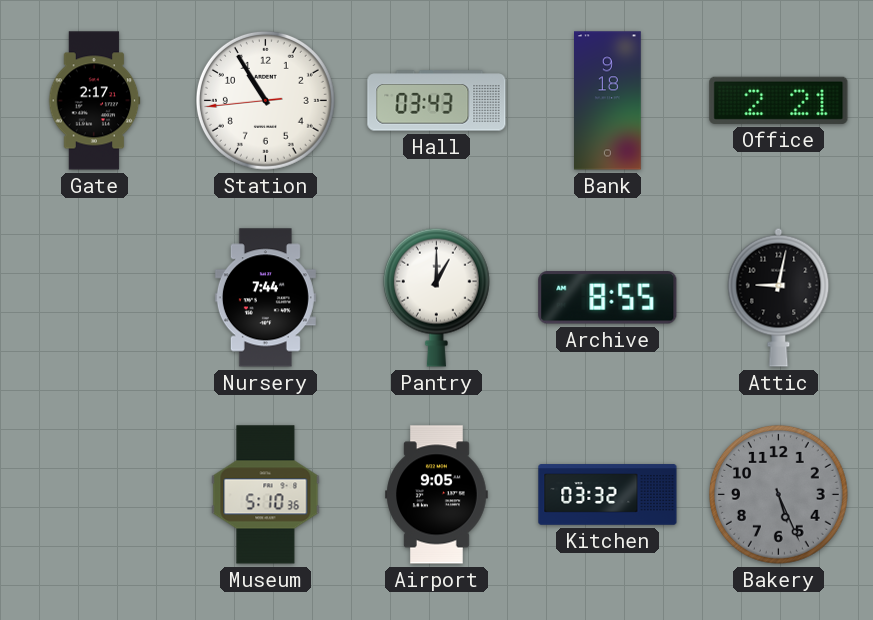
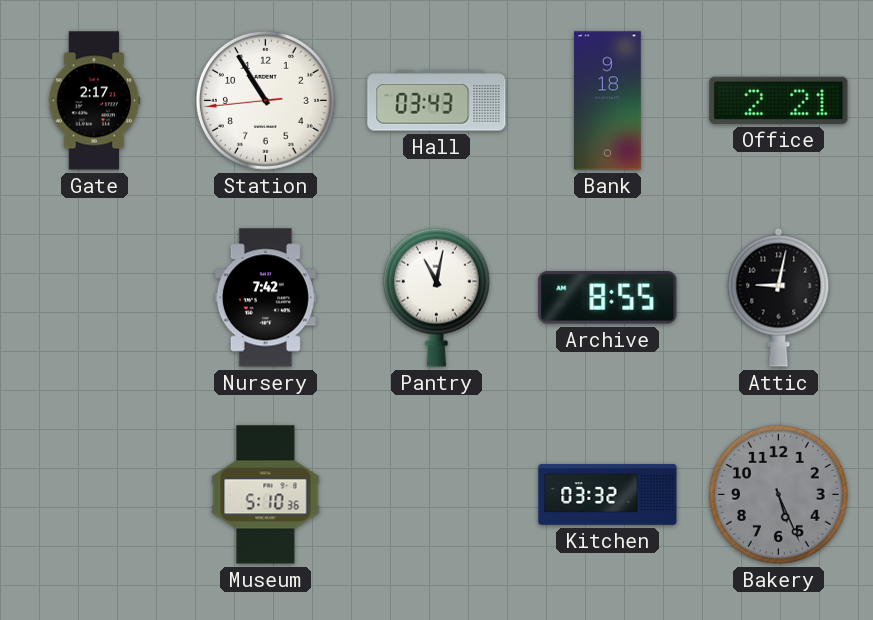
Nursery: 7:44 -> 7:42
Pantry: 1:00 -> 11:02
Airport: 9:05 -> none
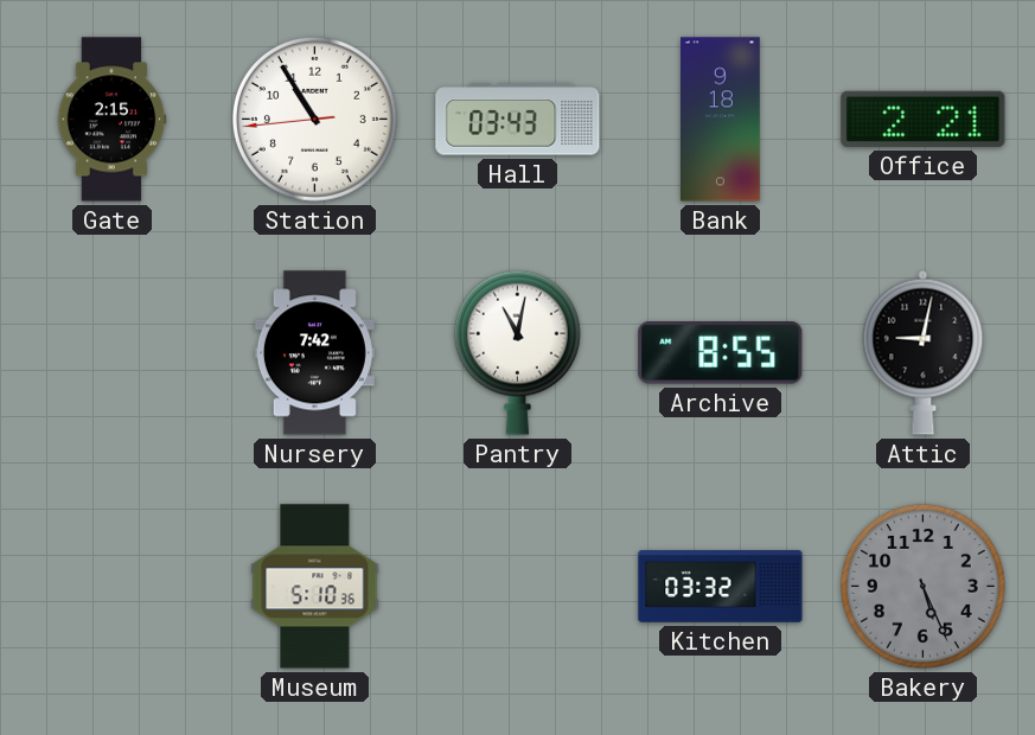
Gate: 2:17 -> 2:15
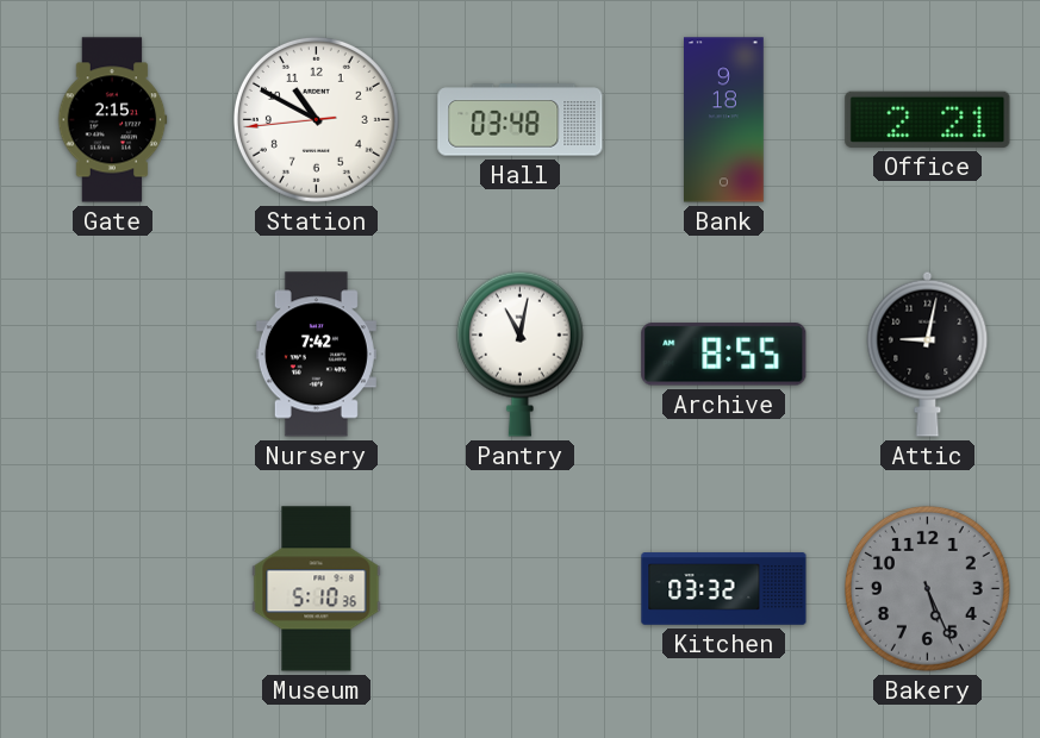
Station: 10:54 -> 10:49
Hall: 03:43 -> 03:48
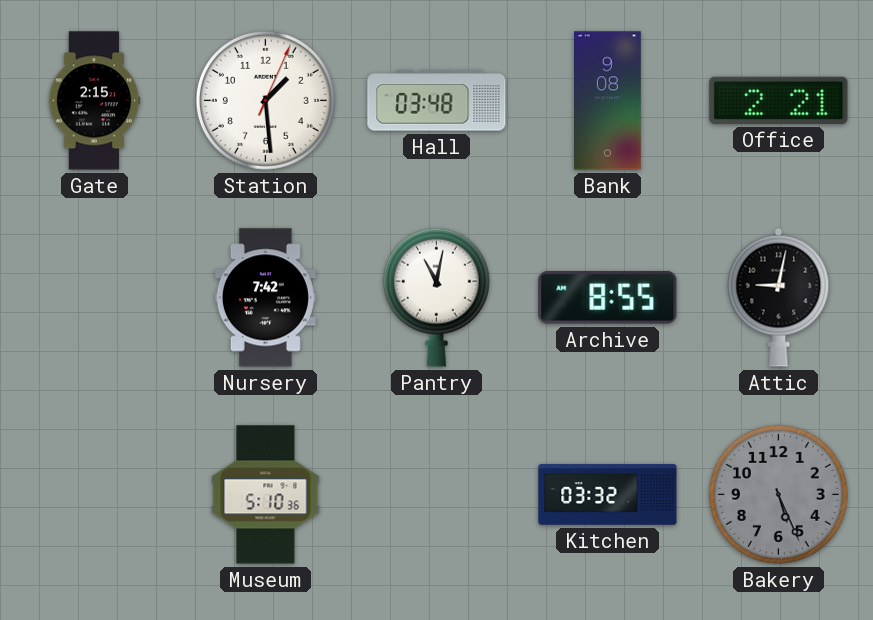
Station: 10:49 -> 1:29
Bank: 9:18 -> 9:08
